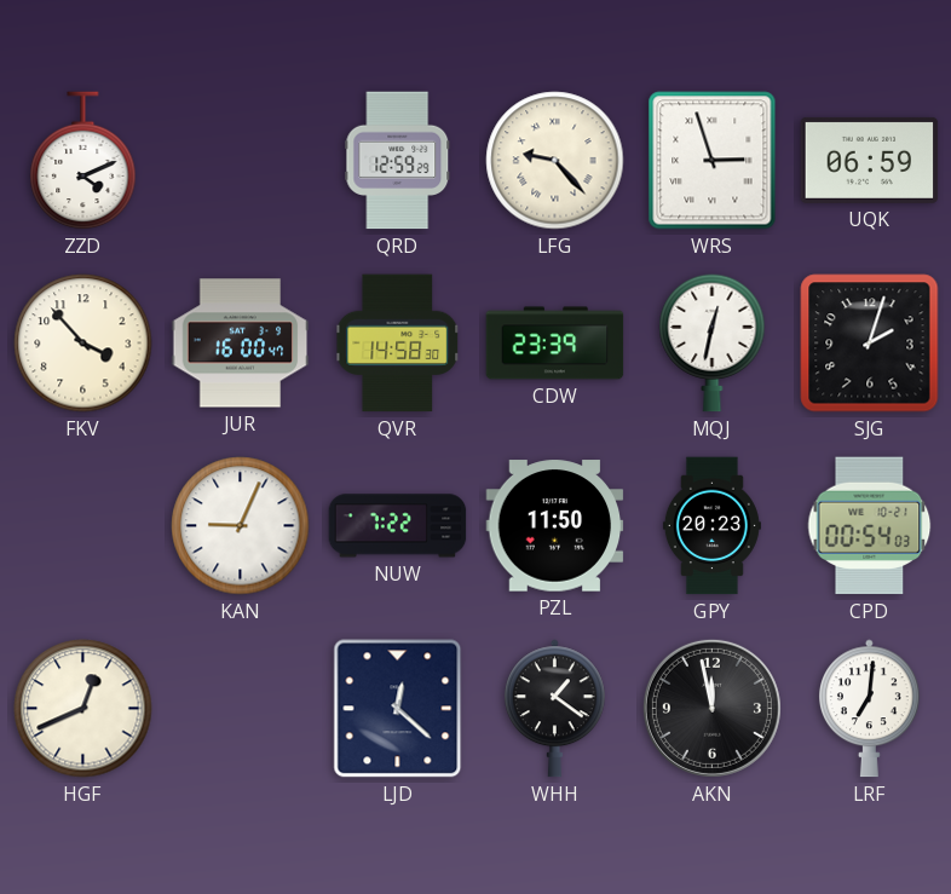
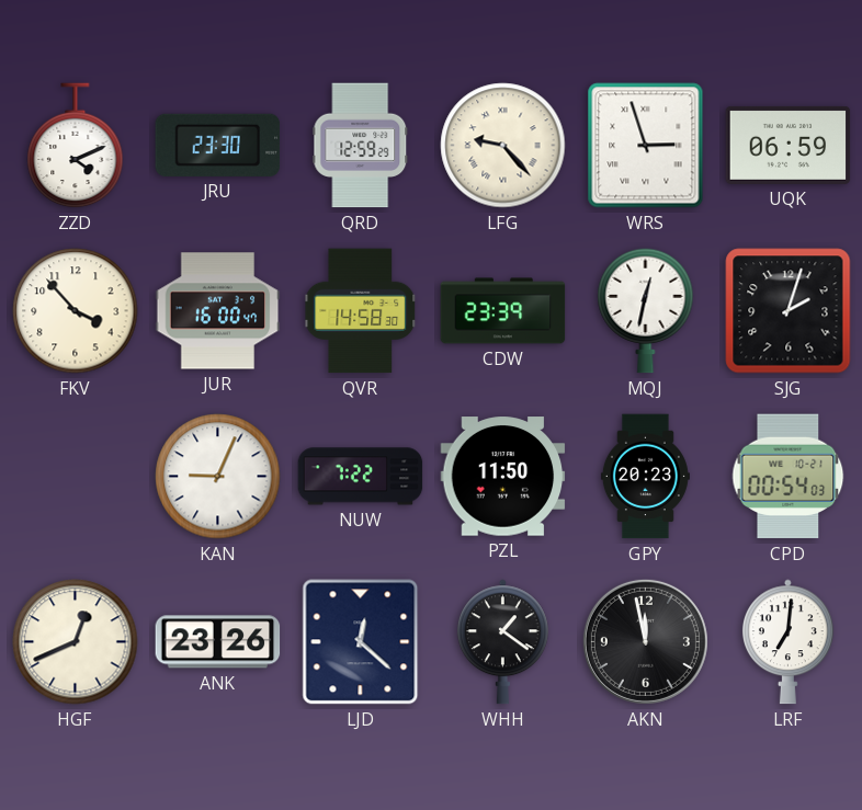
JRU: none -> 23:30
ANK: none -> 23:26
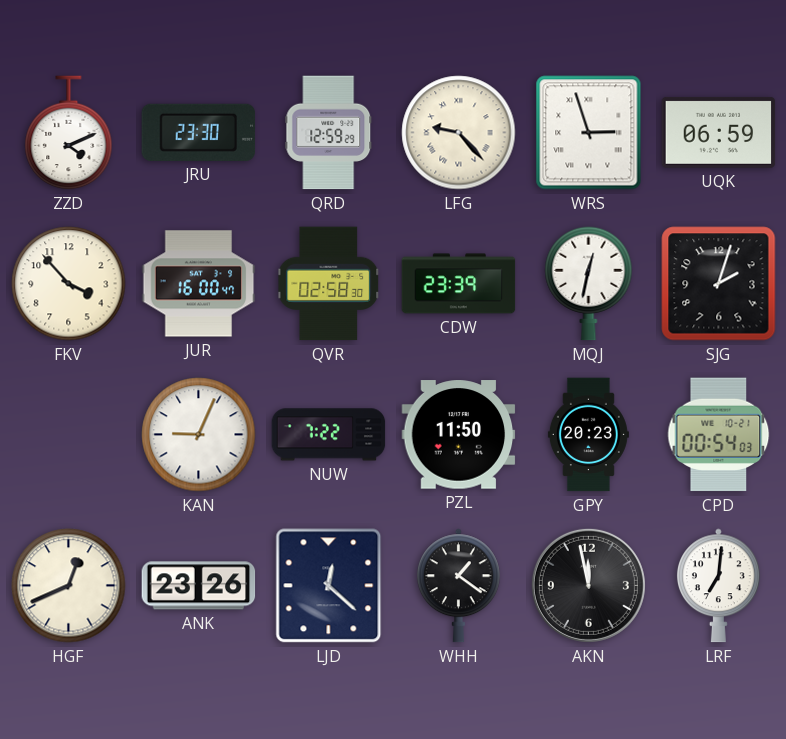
QVR: 14:58 -> 02:58
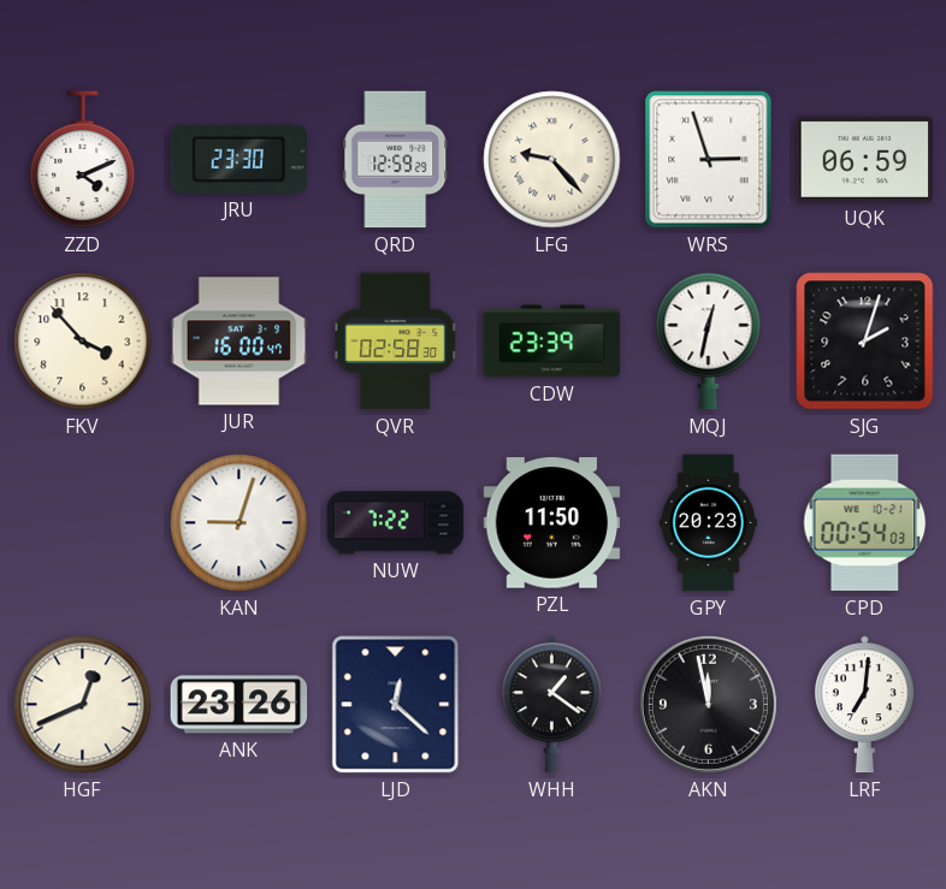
KAN: 9:04 -> 9:03
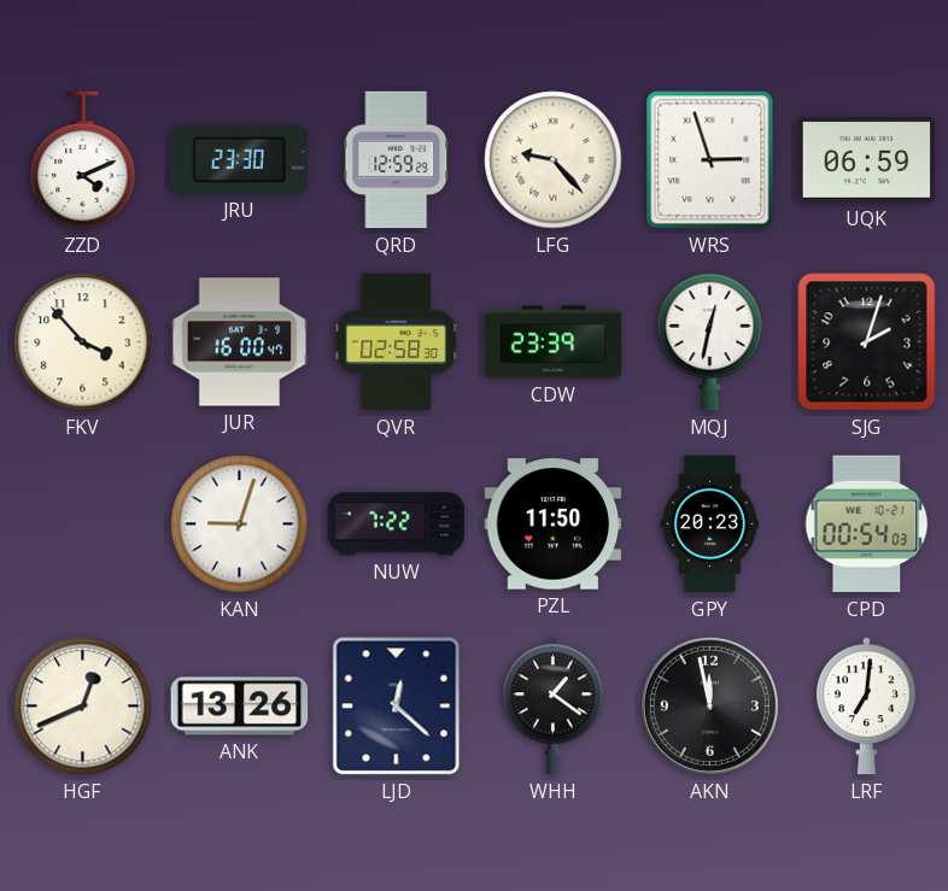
ANK: 23:26 -> 13:26
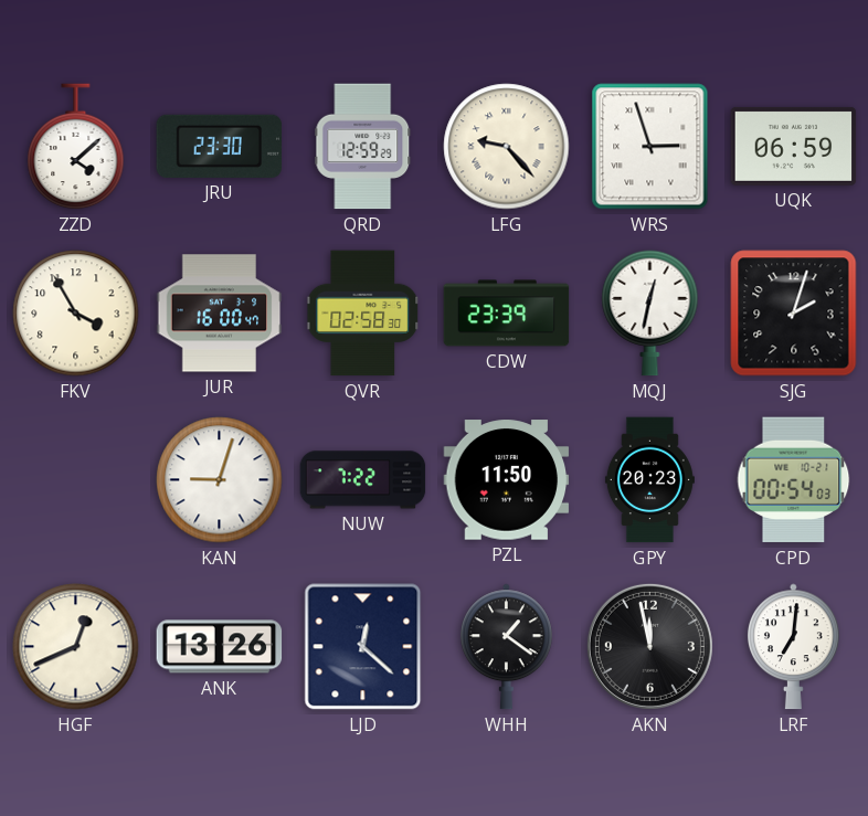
ZZD: 4:11 -> 4:08
FKV: 3:53 -> 3:55
